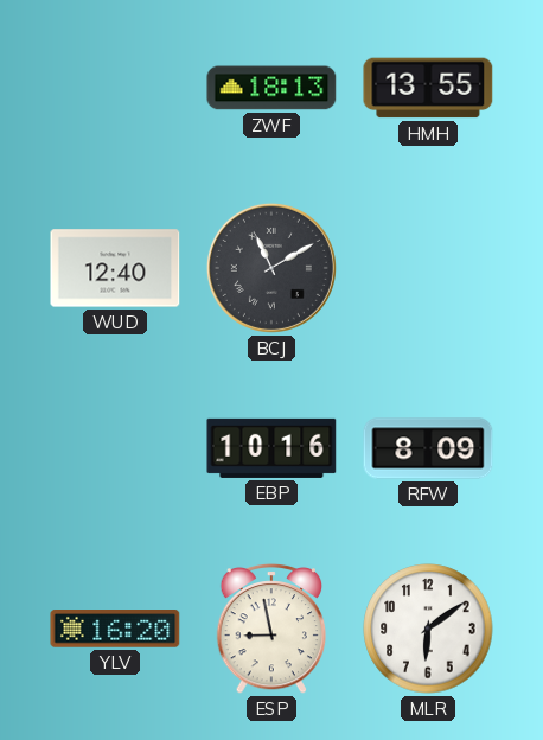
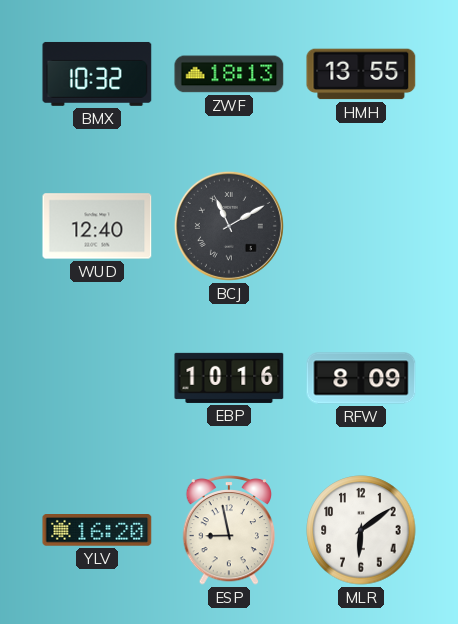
BMX: none -> 10:32
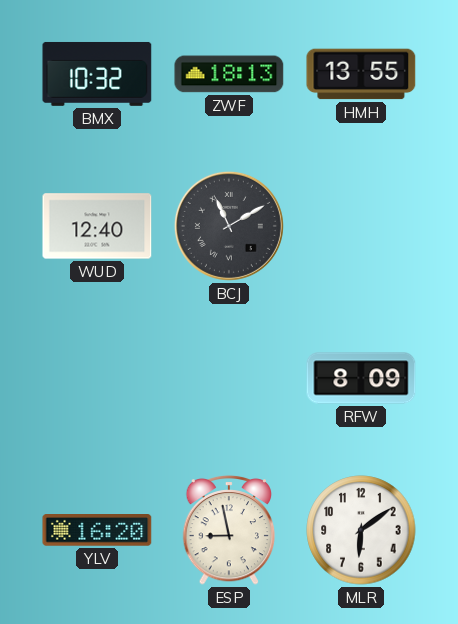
EBP: 10:16 -> none
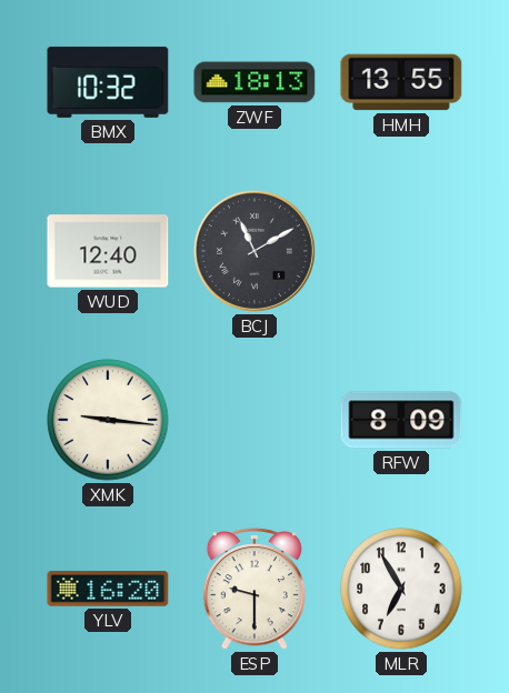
XMK: none -> 9:16
ESP: 8:58 -> 9:30
MLR: 6:09 -> 6:55
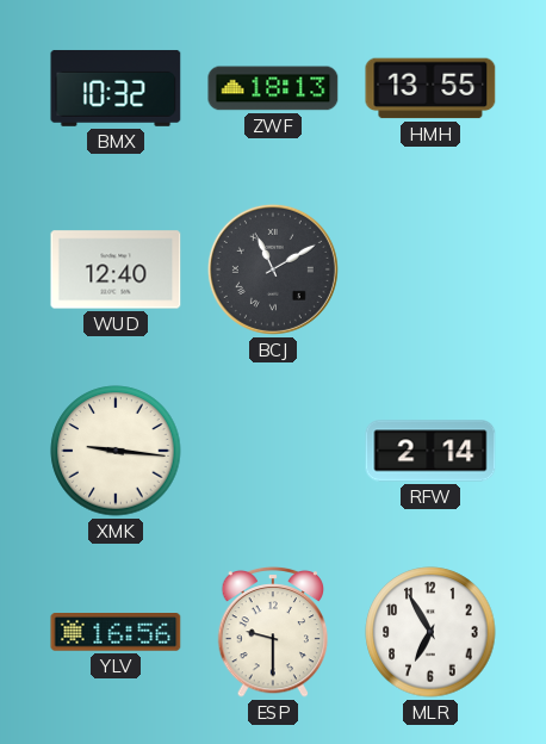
RFW: 8:09 -> 2:14
YLV: 16:20 -> 16:56
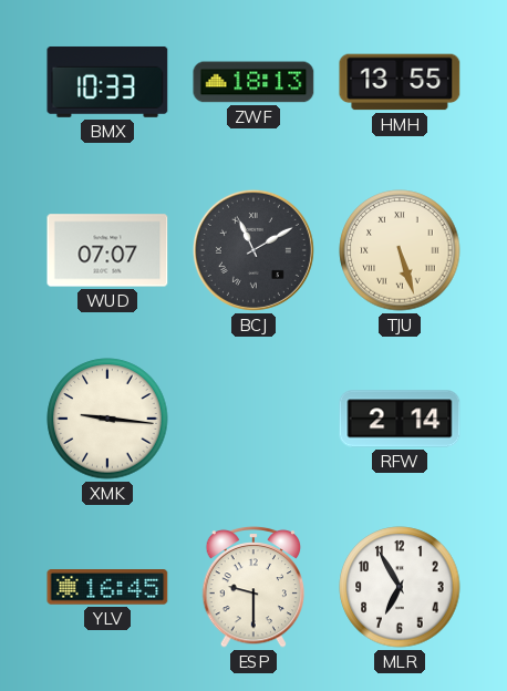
BMX: 10:32 -> 10:33
WUD: 12:40 -> 07:07
TJU: none -> 5:27
YLV: 16:56 -> 16:45
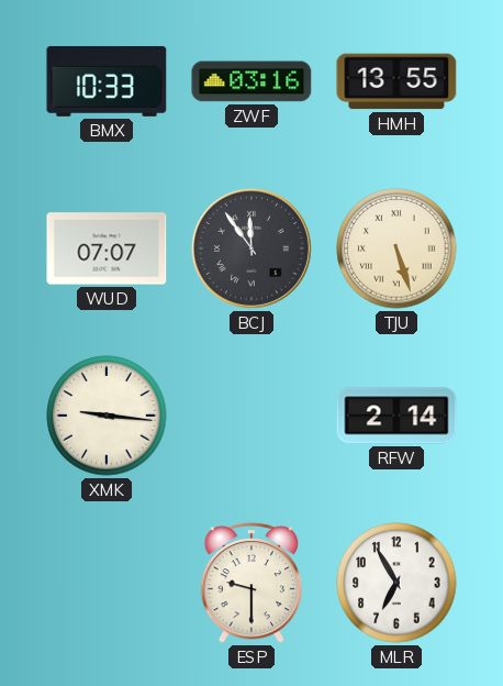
ZWF: 18:13 -> 03:16
BCJ: 11:10 -> 11:54
YLV: 16:45 -> none
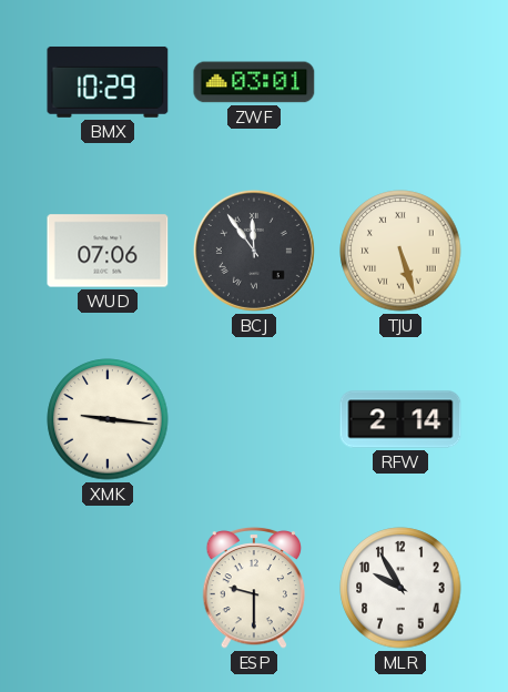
BMX: 10:33 -> 10:29
ZWF: 03:16 -> 03:01
HMH: 13:55 -> none
WUD: 07:07 -> 07:06
MLR: 6:55 -> 9:55
